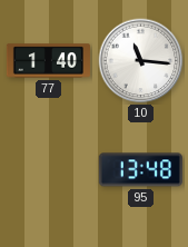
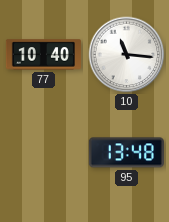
77: 1:40 -> 10:40
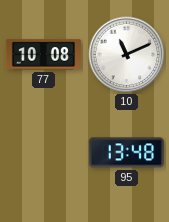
77: 10:40 -> 10:08
10: 11:16 -> 11:11
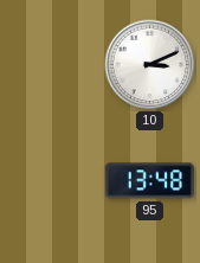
77: 10:08 -> none
10: 11:11 -> 3:11
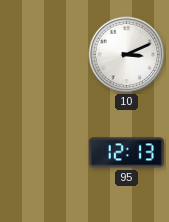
95: 13:48 -> 12:13
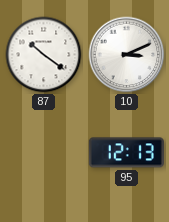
87: none -> 10:21
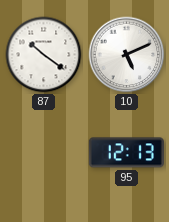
10: 3:11 -> 5:11
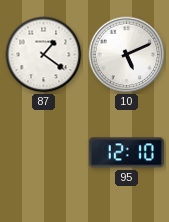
87: 10:21 -> 1:21
95: 12:13 -> 12:10
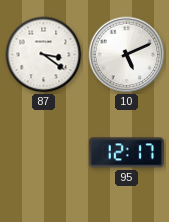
87: 1:21 -> 3:21
95: 12:10 -> 12:17
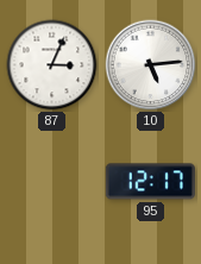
87: 3:21 -> 3:04
10: 5:11 -> 5:14
